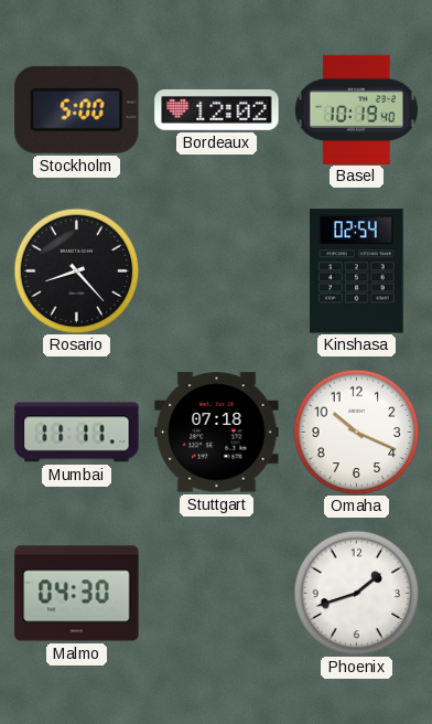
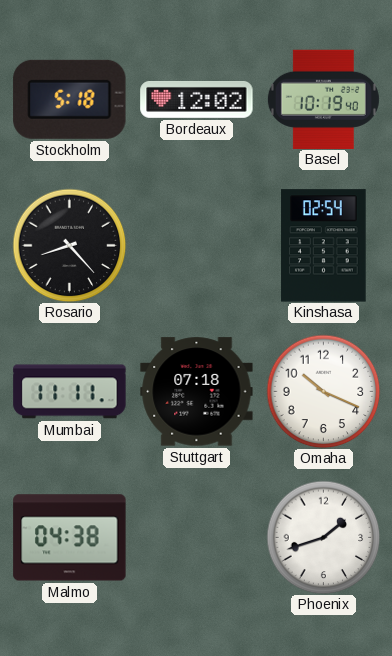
Stockholm: 5:00 -> 5:18
Malmo: 04:30 -> 04:38
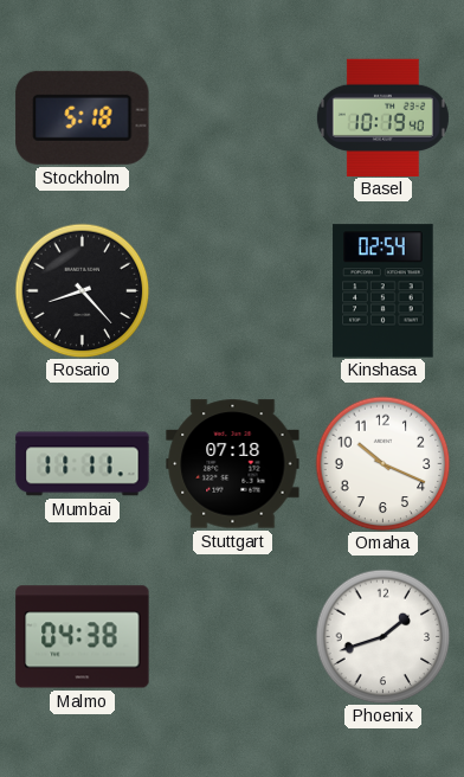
Bordeaux: 12:02 -> none
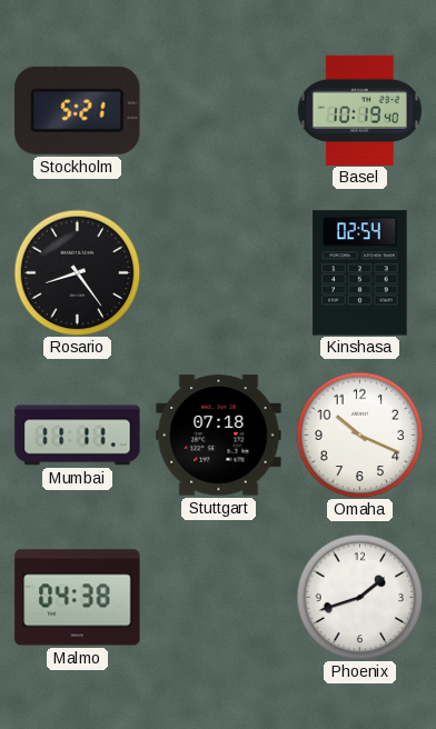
Stockholm: 5:18 -> 5:21
Rosario: 8:23 -> 8:24
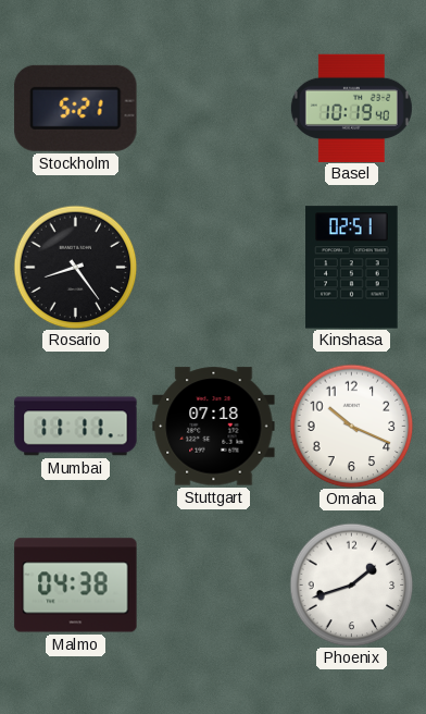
Kinshasa: 02:54 -> 02:51
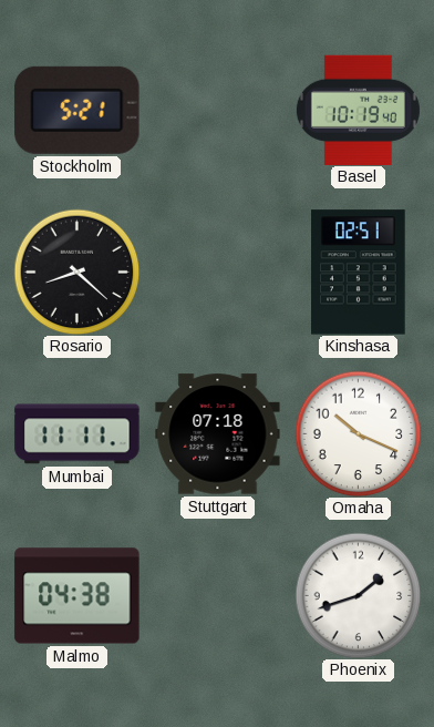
Rosario: 8:24 -> 8:22
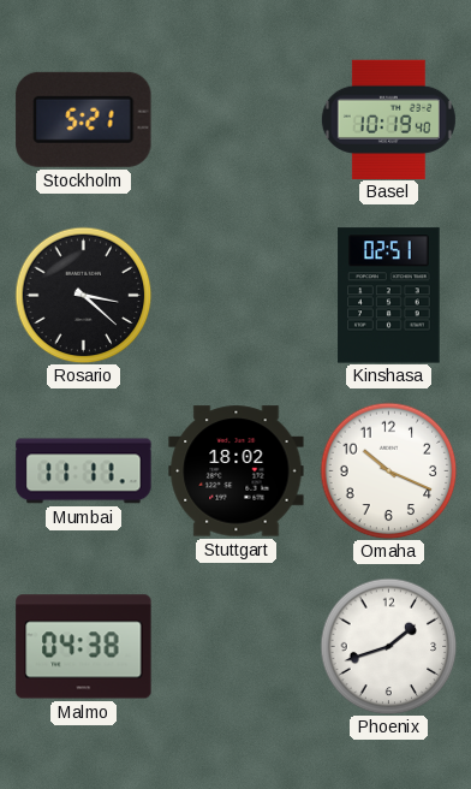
Rosario: 8:22 -> 3:22
Stuttgart: 07:18 -> 18:02
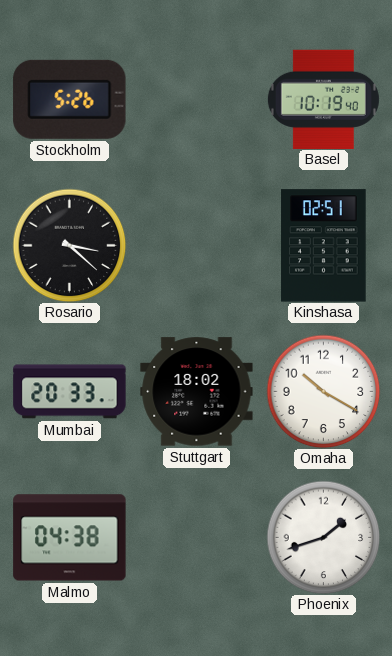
Stockholm: 5:21 -> 5:26
Mumbai: 11:11 -> 20:33
Omaha: 10:19 -> 10:20
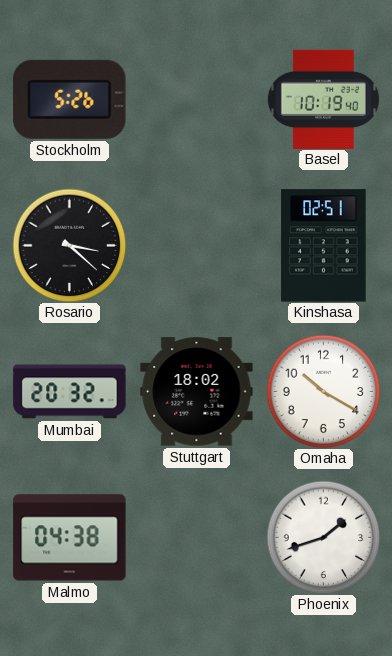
Mumbai: 20:33 -> 20:32
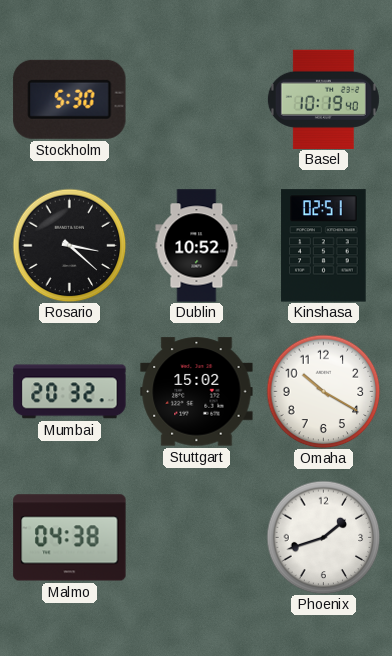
Stockholm: 5:26 -> 5:30
Dublin: none -> 10:52
Stuttgart: 18:02 -> 15:02
